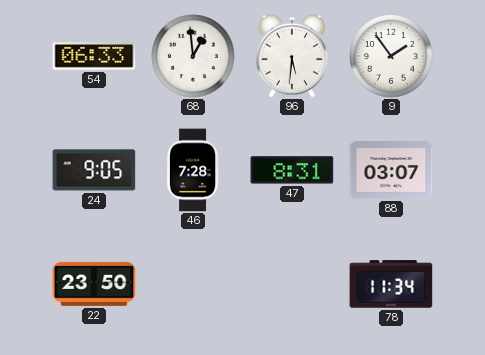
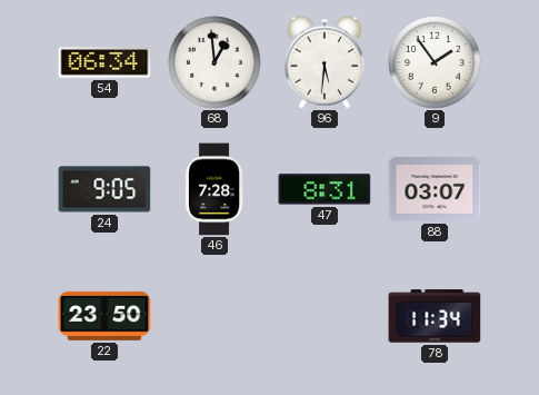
54: 06:33 -> 06:34
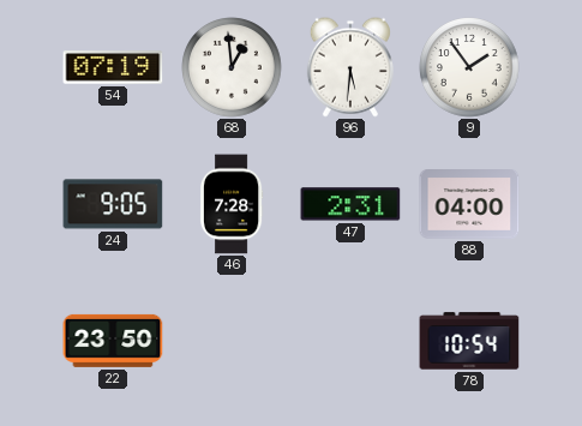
54: 06:34 -> 07:19
47: 8:31 -> 2:31
88: 03:07 -> 04:00
78: 11:34 -> 10:54
